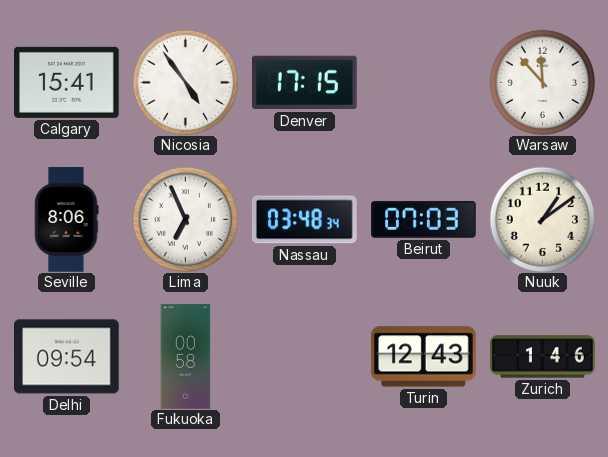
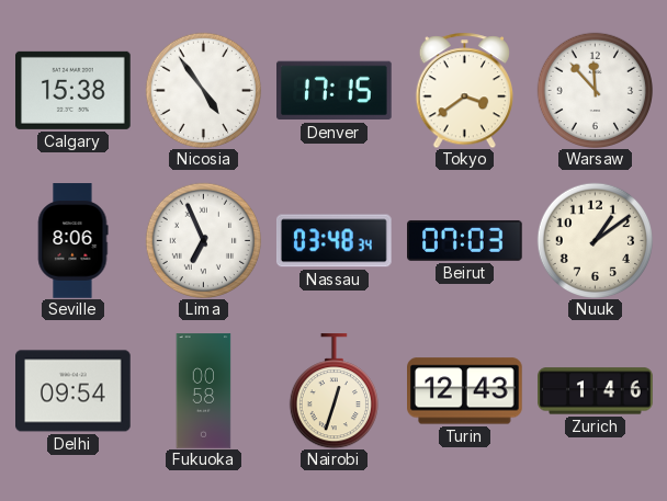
Calgary: 15:41 -> 15:38
Tokyo: none -> 3:39
Nairobi: none -> 12:33
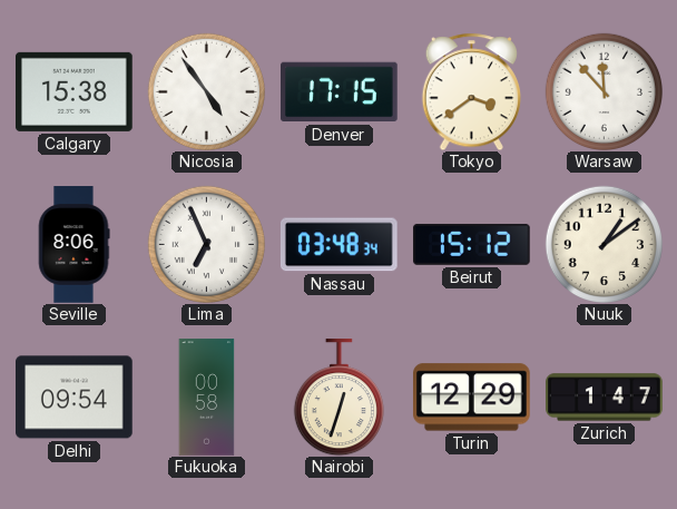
Beirut: 07:03 -> 15:12
Turin: 12:43 -> 12:29
Zurich: 1:46 -> 1:47
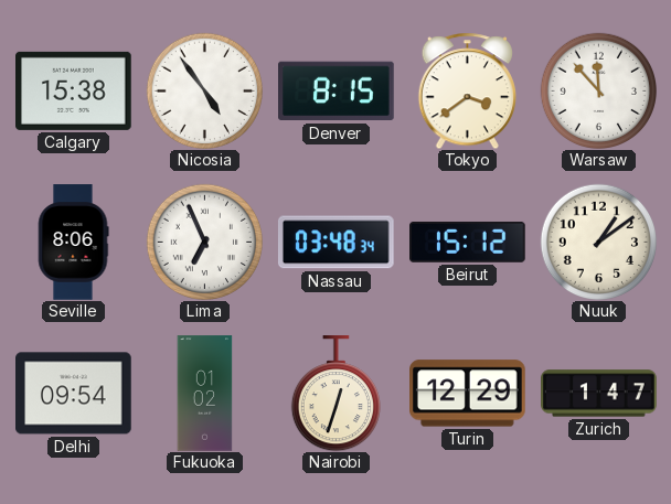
Denver: 17:15 -> 8:15
Fukuoka: 00:58 -> 01:02
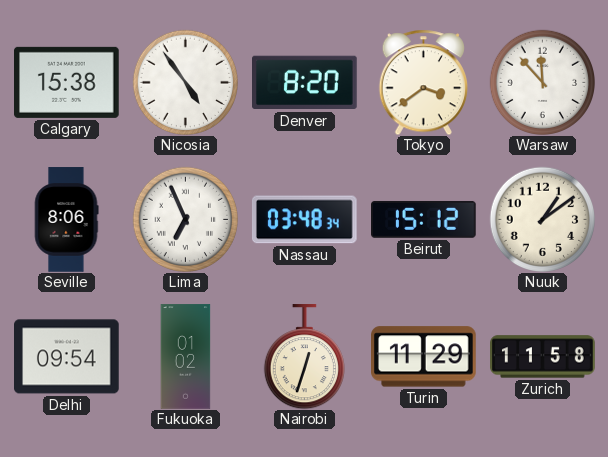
Denver: 8:15 -> 8:20
Turin: 12:29 -> 11:29
Zurich: 1:47 -> 11:58
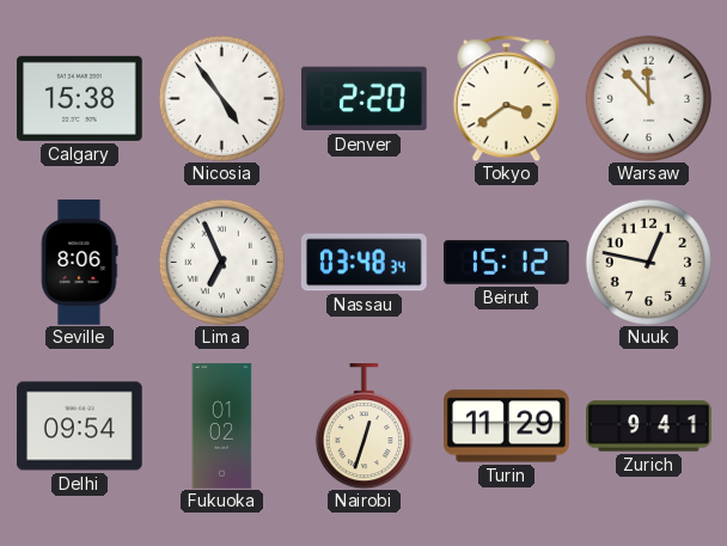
Denver: 8:20 -> 2:20
Nuuk: 1:09 -> 12:47
Zurich: 11:58 -> 9:41
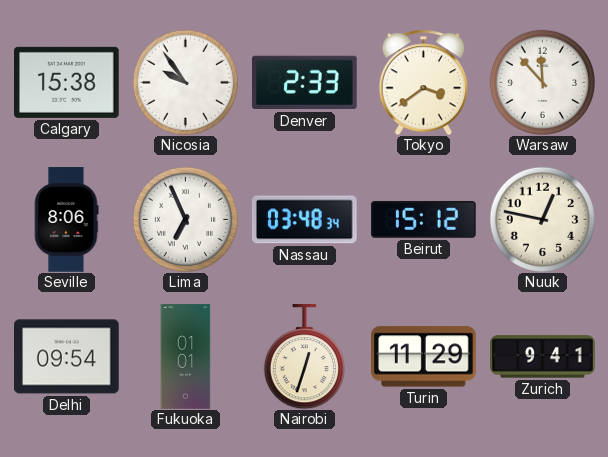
Nicosia: 4:54 -> 9:54
Denver: 2:20 -> 2:33
Fukuoka: 01:02 -> 01:01
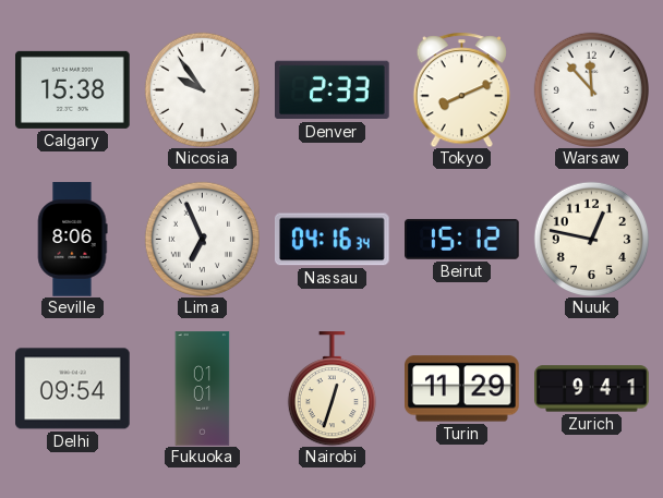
Tokyo: 3:39 -> 8:11
Nassau: 03:48 -> 04:16
